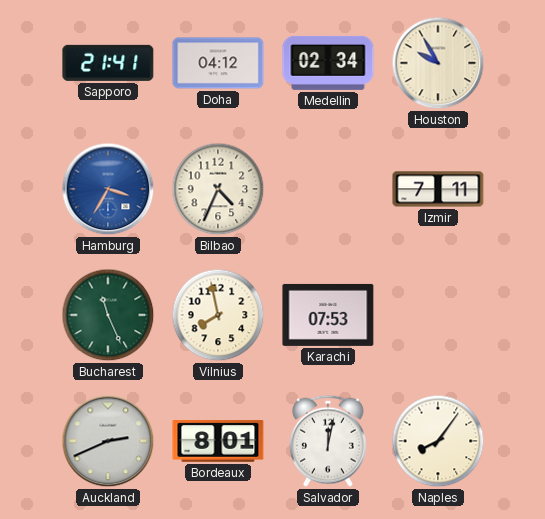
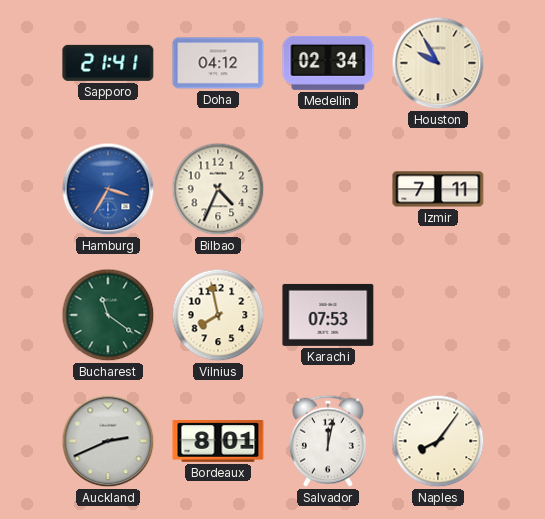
Bucharest: 11:26 -> 11:21
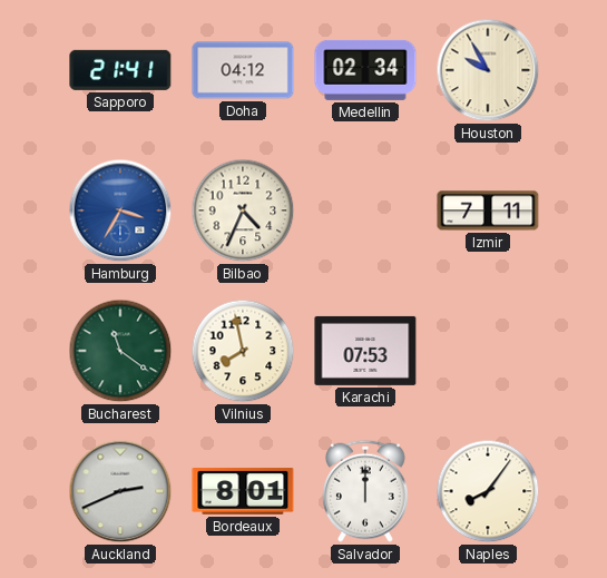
Salvador: 12:02 -> 12:00
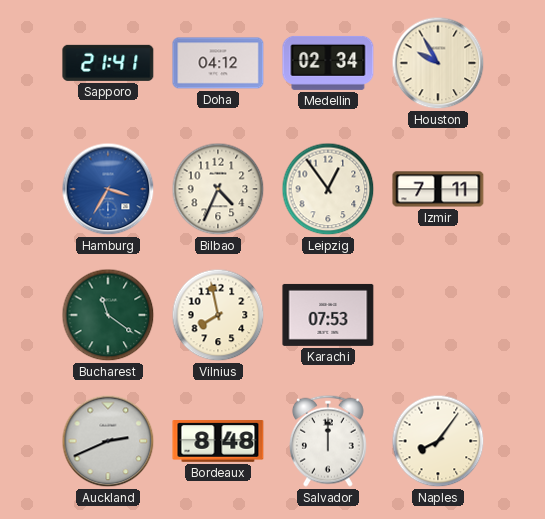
Leipzig: none -> 12:54
Bordeaux: 8:01 -> 8:48
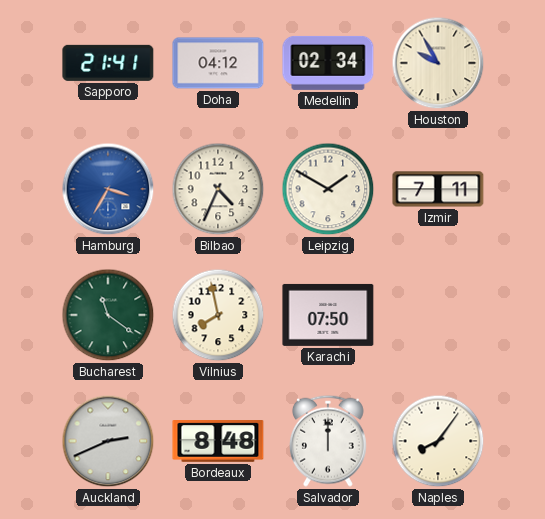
Leipzig: 12:54 -> 1:50
Karachi: 07:53 -> 07:50
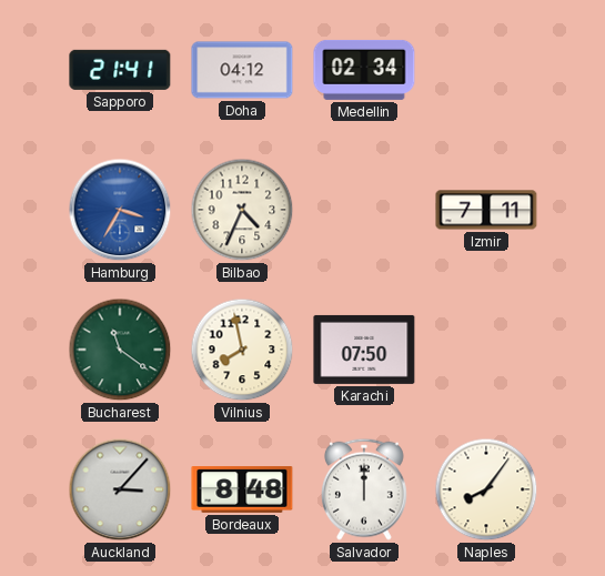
Houston: 9:55 -> none
Leipzig: 1:50 -> none
Auckland: 2:41 -> 3:07
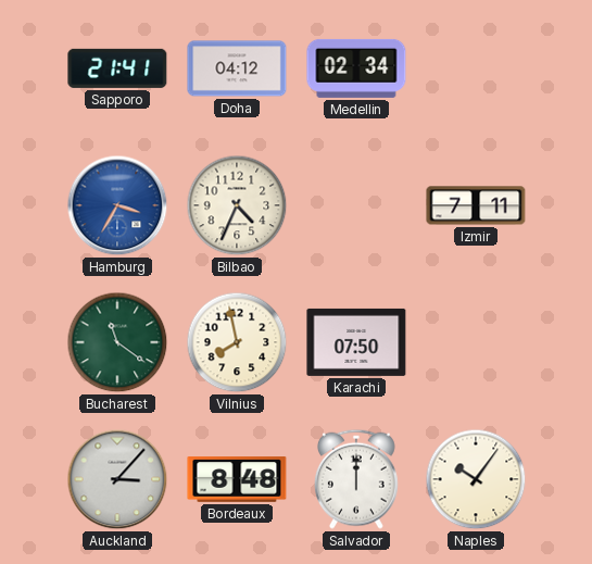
Naples: 8:06 -> 10:06
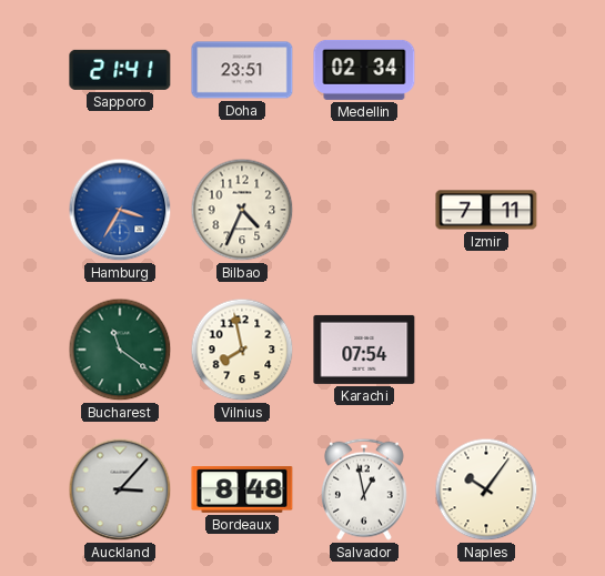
Doha: 04:12 -> 23:51
Karachi: 07:50 -> 07:54
Salvador: 12:00 -> 12:58
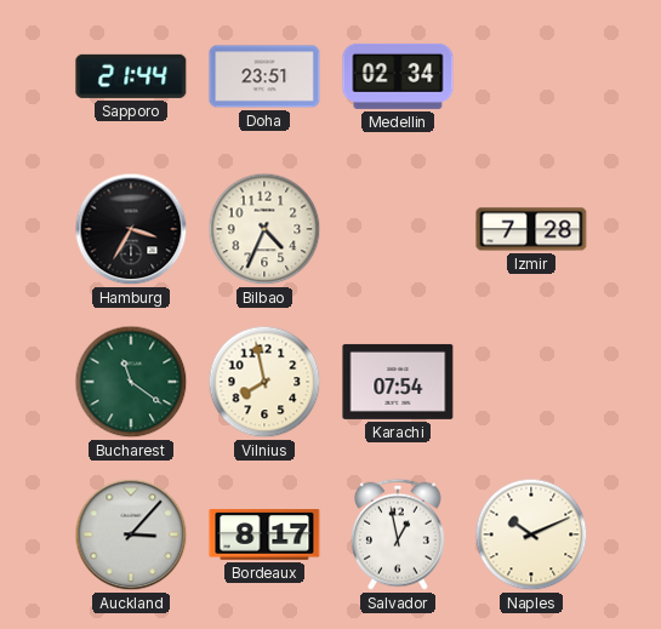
Sapporo: 21:41 -> 21:44
Hamburg dial: blue -> black
Izmir: 7:11 -> 7:28
Bordeaux: 8:48 -> 8:17
Naples: 10:06 -> 10:11
